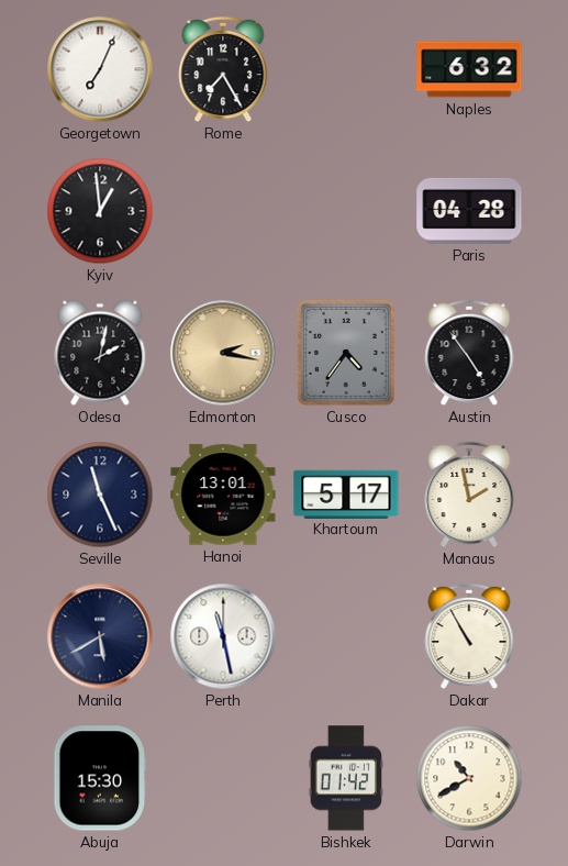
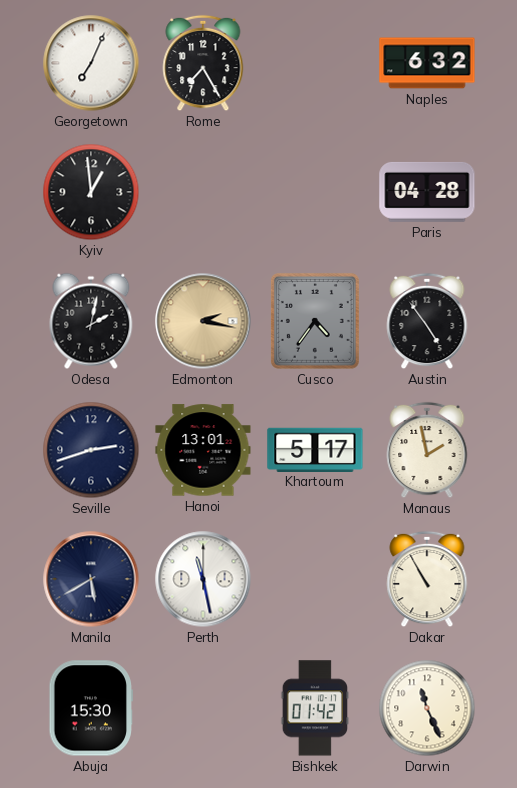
Seville: 11:26 -> 2:42
Darwin: 10:40 -> 11:26
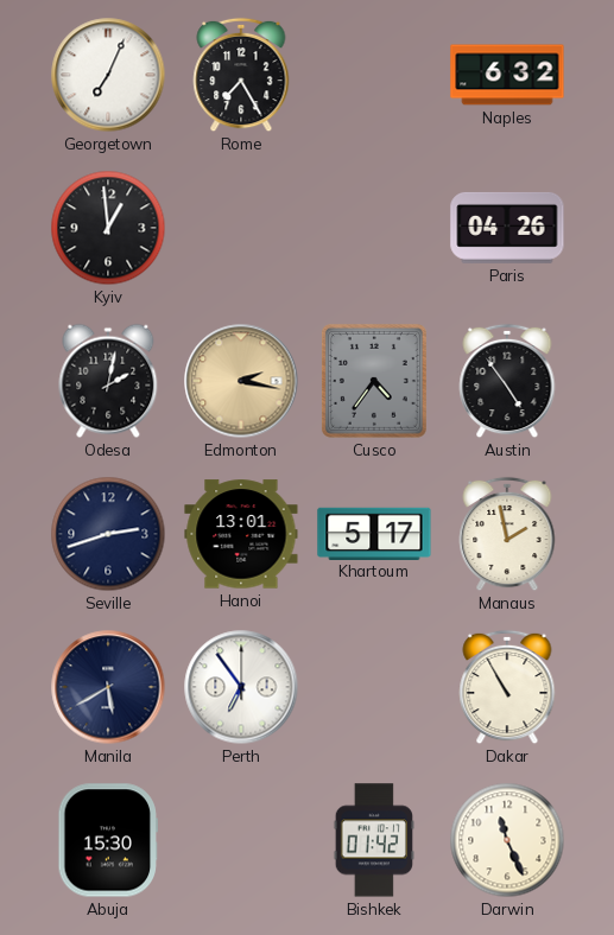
Paris: 04:28 -> 04:26
Perth: 11:28 -> 6:54
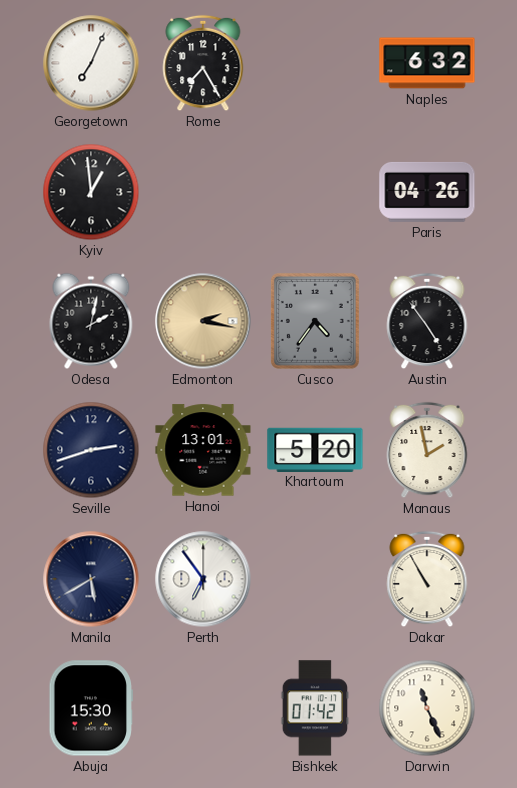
Khartoum: 5:17 -> 5:20
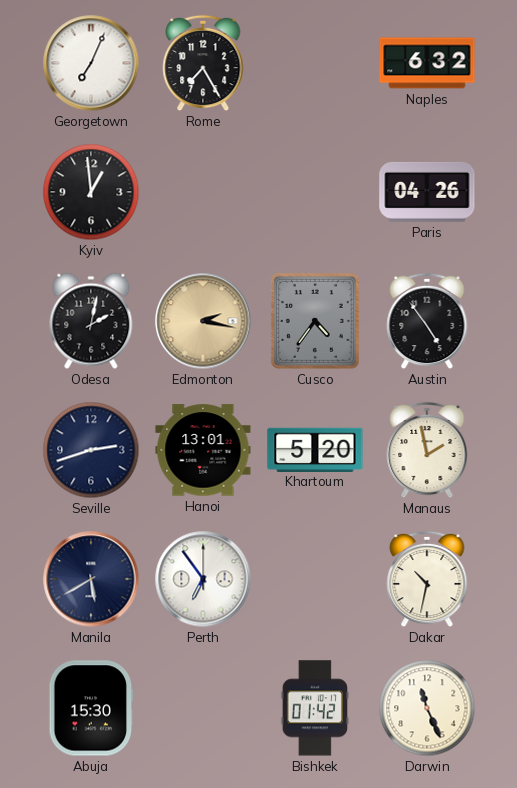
Dakar: 10:55 -> 10:32
